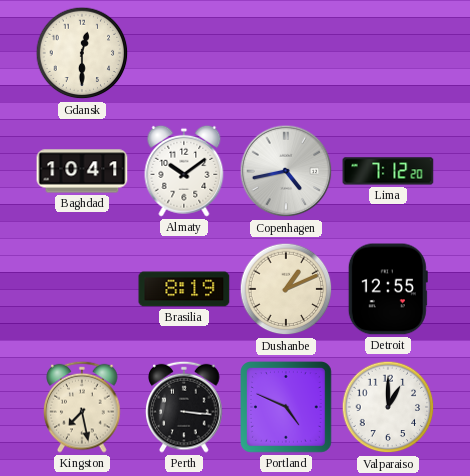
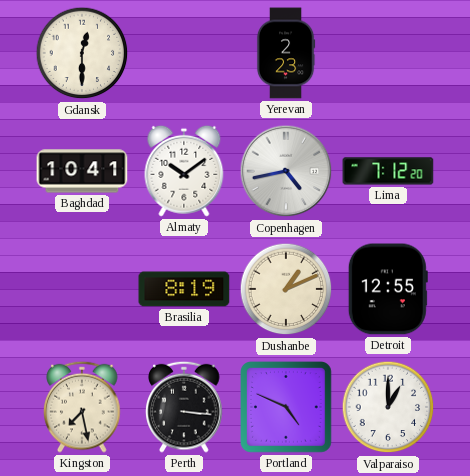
Yerevan: none -> 2:23
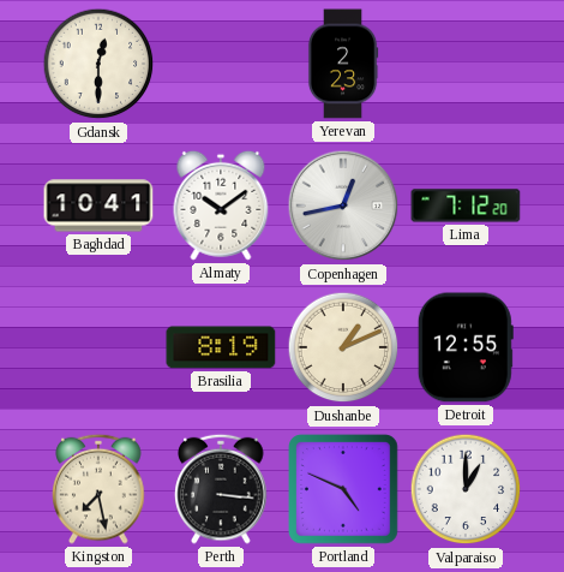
Copenhagen: 4:43 -> 12:43
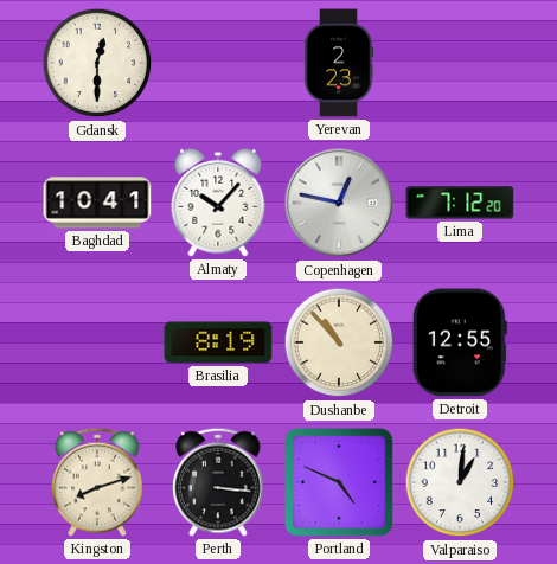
Almaty: 10:09 -> 10:07
Copenhagen: 12:43 -> 12:47
Dushanbe: 1:11 -> 10:53
Kingston: 7:28 -> 8:12
Valparaiso: 1:00 -> 1:01
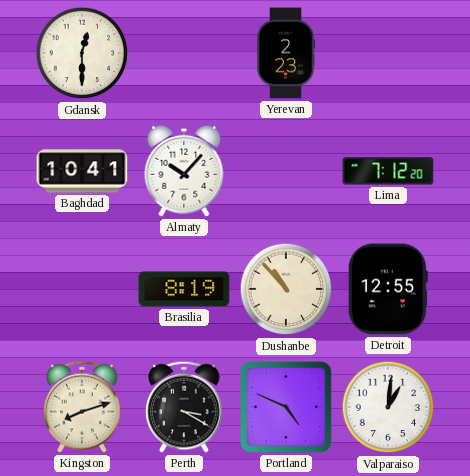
Copenhagen: 12:47 -> none
Perth: 3:16 -> 3:20
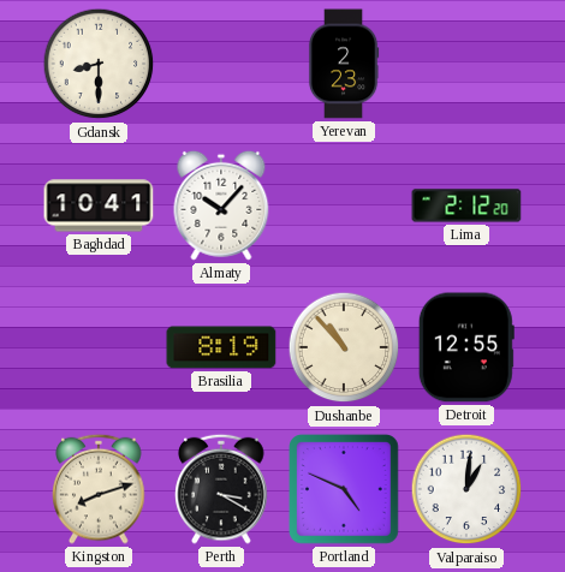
Gdansk: 12:30 -> 8:30
Lima: 7:12 -> 2:12
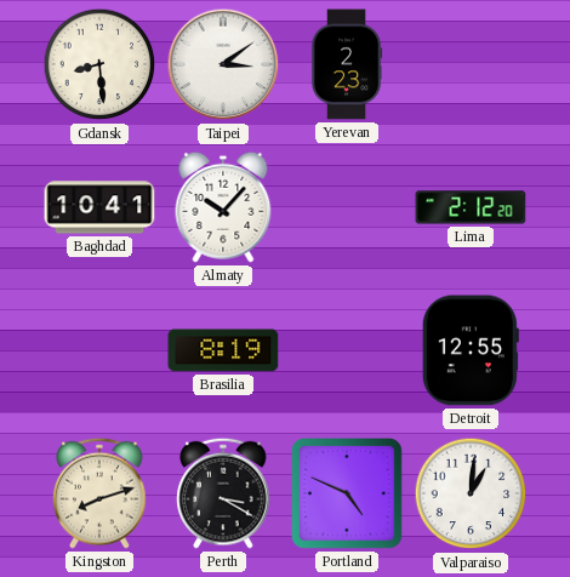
Gdansk: 8:30 -> 8:29
Taipei: none -> 3:09
Dushanbe: 10:53 -> none
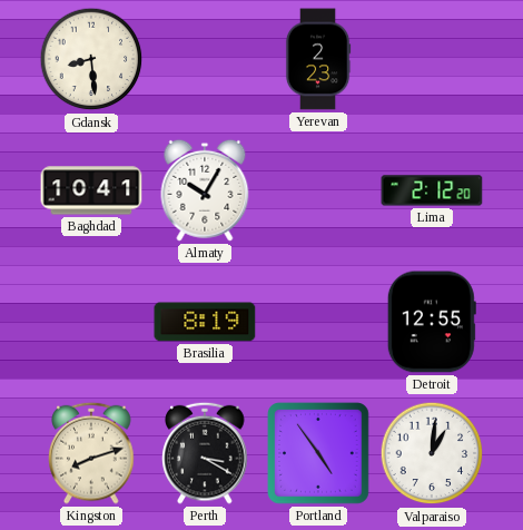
Taipei: 3:09 -> none
Almaty: 10:07 -> 10:05
Portland: 4:49 -> 4:54
